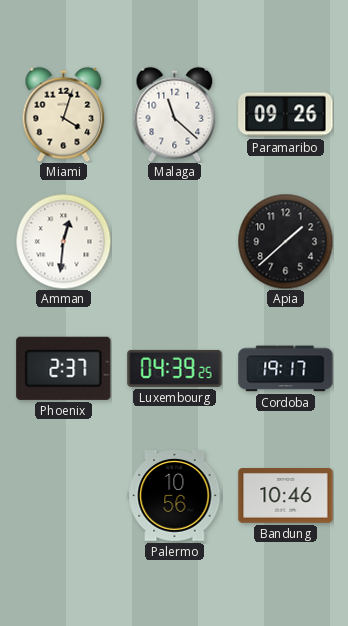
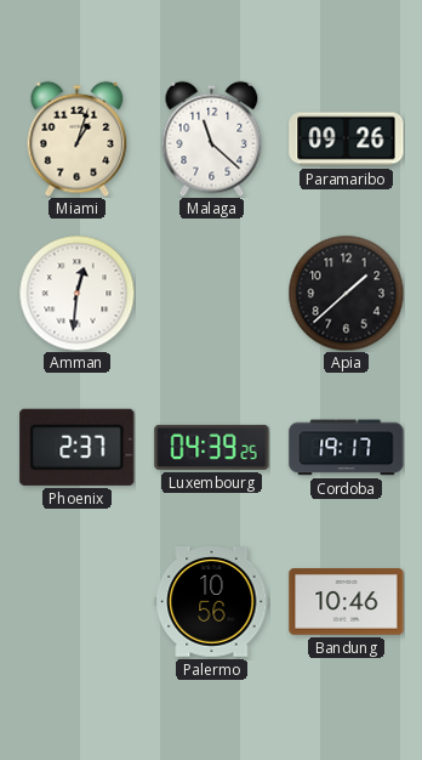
Miami: 4:03 -> 1:03
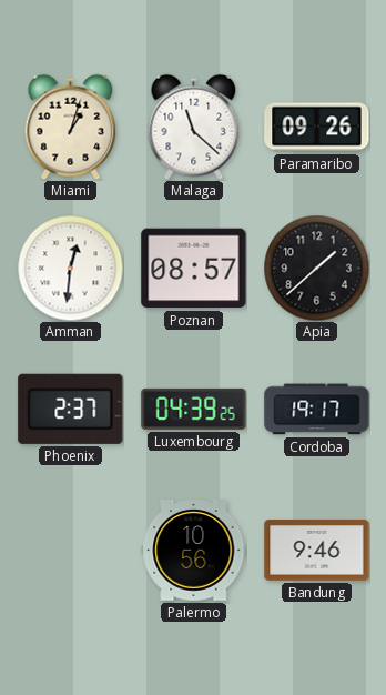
Poznan: none -> 08:57
Bandung: 10:46 -> 9:46
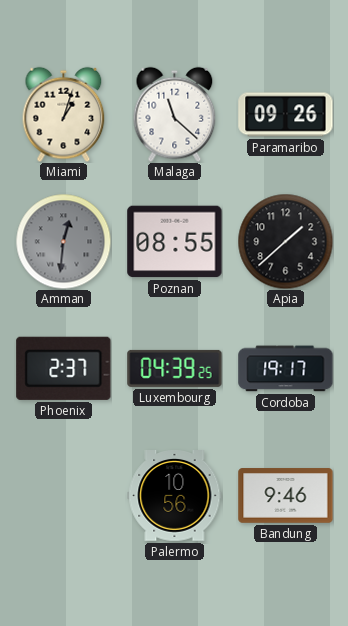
Amman dial: white -> grey
Poznan: 08:57 -> 08:55
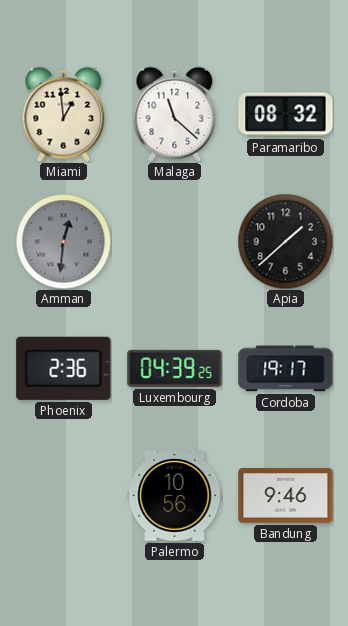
Miami: 1:03 -> 12:59
Paramaribo: 09:26 -> 08:32
Poznan: 08:55 -> none
Phoenix: 2:37 -> 2:36
